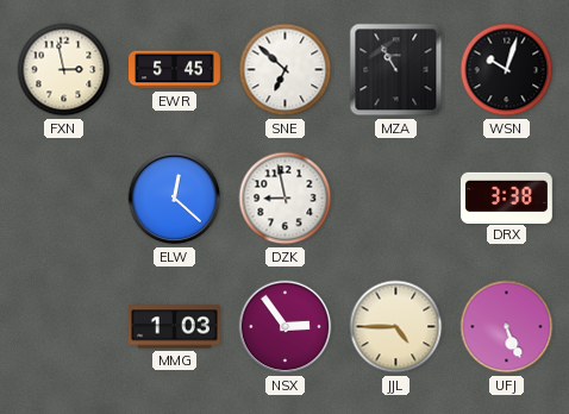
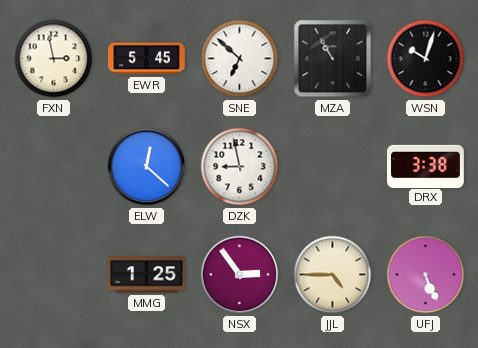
MMG: 1:03 -> 1:25
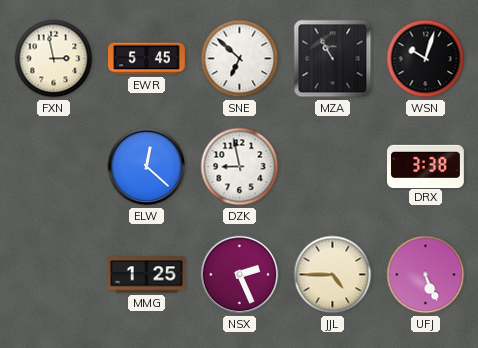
NSX: 2:54 -> 2:26
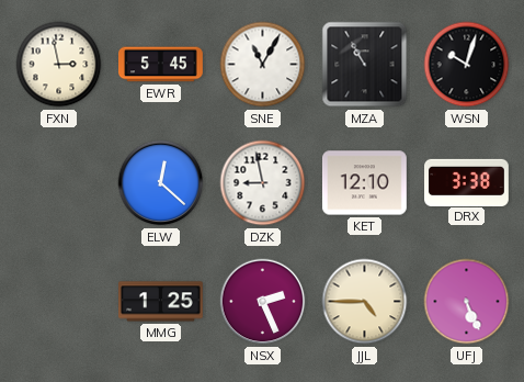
SNE: 6:52 -> 11:05
KET: none -> 12:10
